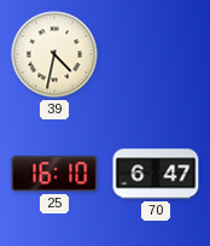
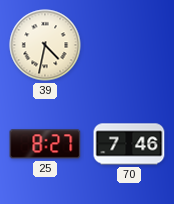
25: 16:10 -> 8:27
70: 6:47 -> 7:46
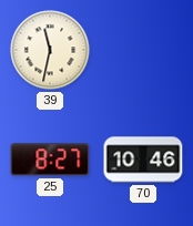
39: 4:32 -> 11:32
70: 7:46 -> 10:46
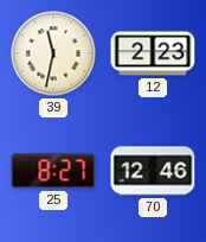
12: none -> 2:23
70: 10:46 -> 12:46
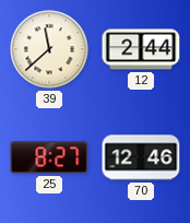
39: 11:32 -> 11:38
12: 2:23 -> 2:44
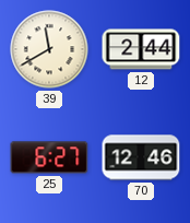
39: 11:38 -> 11:40
25: 8:27 -> 6:27
